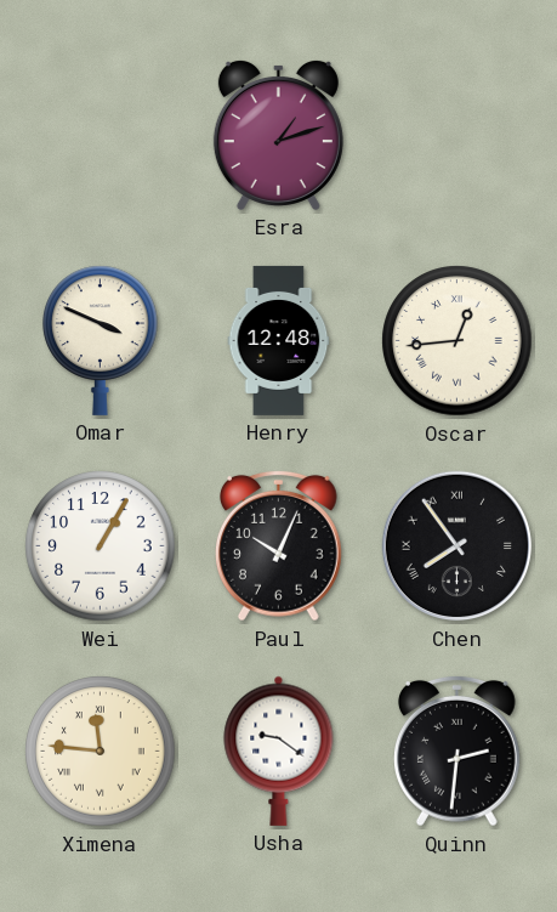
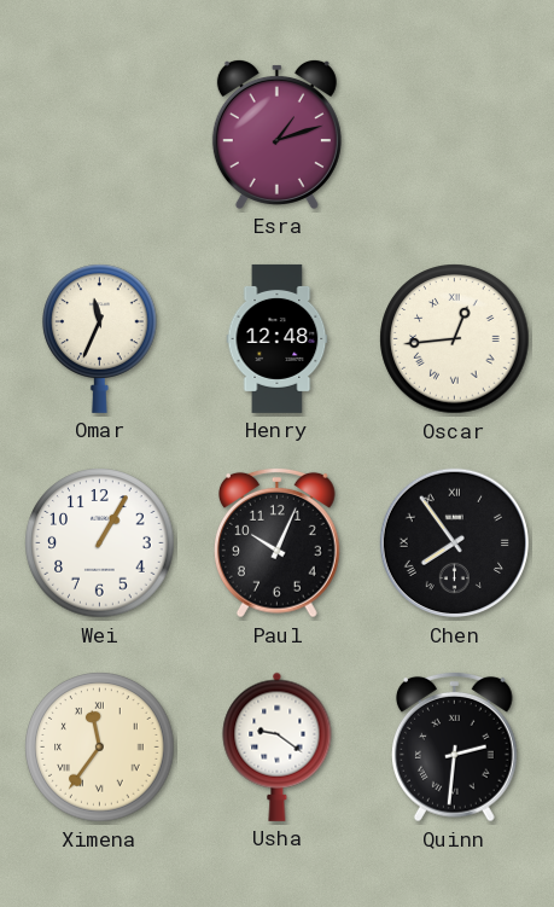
Omar: 3:49 -> 11:34
Ximena: 11:46 -> 11:36
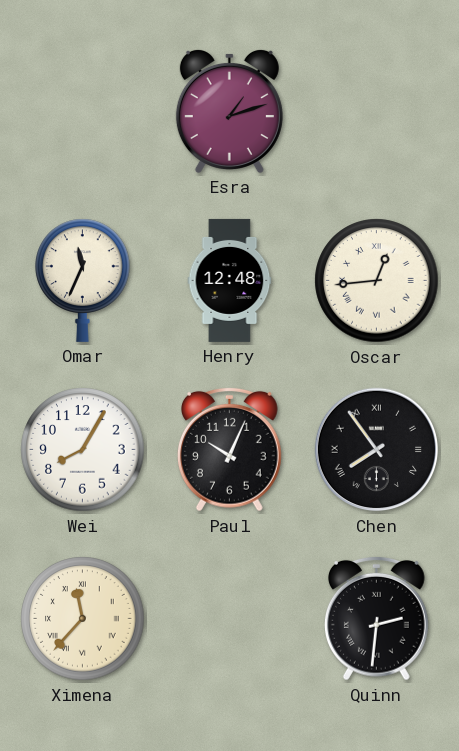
Wei: 1:05 -> 8:05
Ximena: 11:36 -> 11:37
Usha: 9:21 -> none
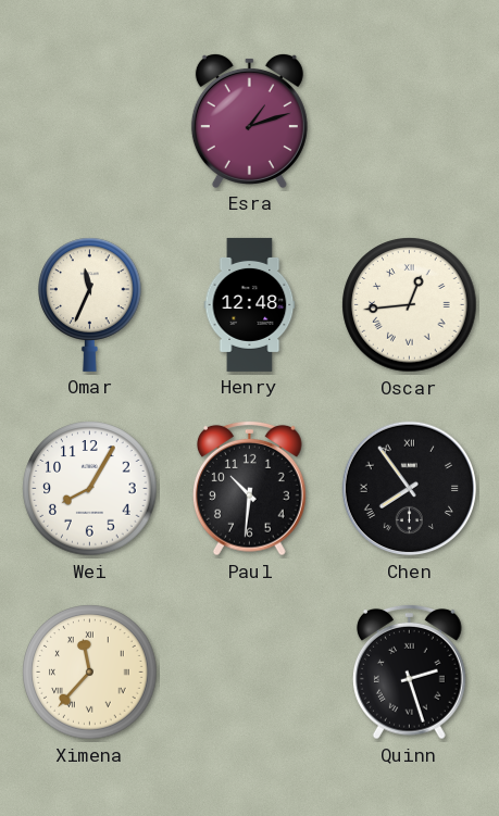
Paul: 10:04 -> 10:31
Quinn: 2:31 -> 2:27
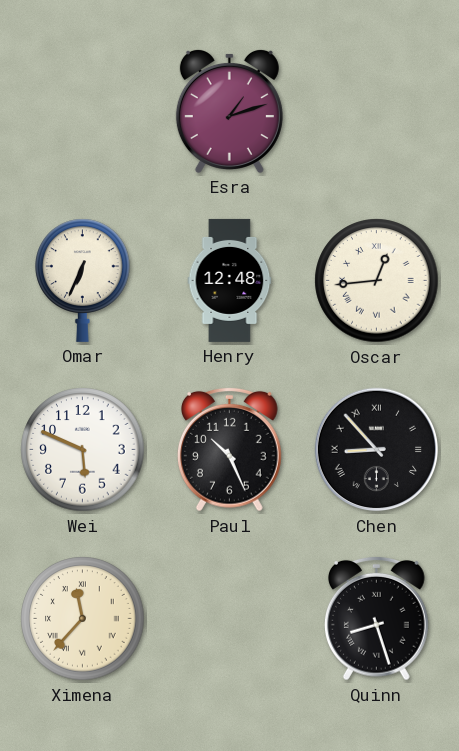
Omar: 11:34 -> 6:34
Wei: 8:05 -> 5:49
Paul: 10:31 -> 10:26
Chen: 7:54 -> 8:53
Quinn: 2:27 -> 8:27
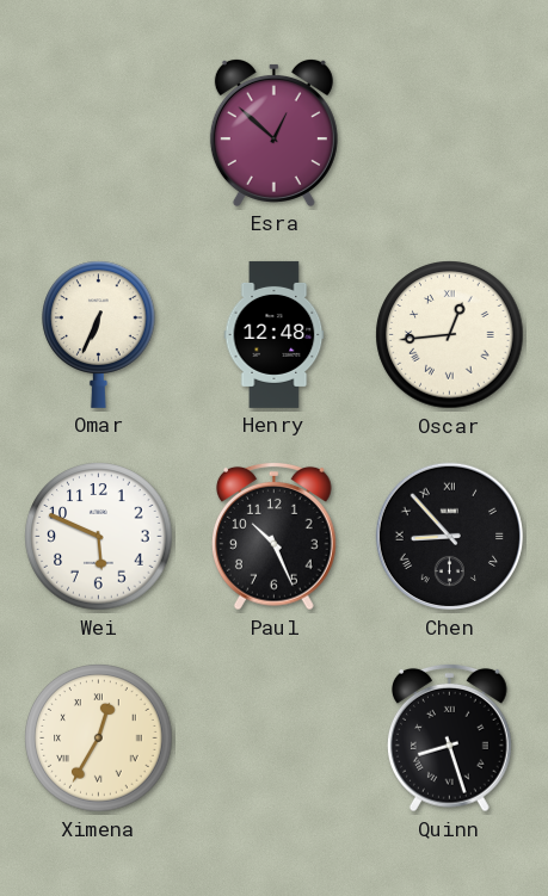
Esra: 1:12 -> 12:52
Ximena: 11:37 -> 12:35
